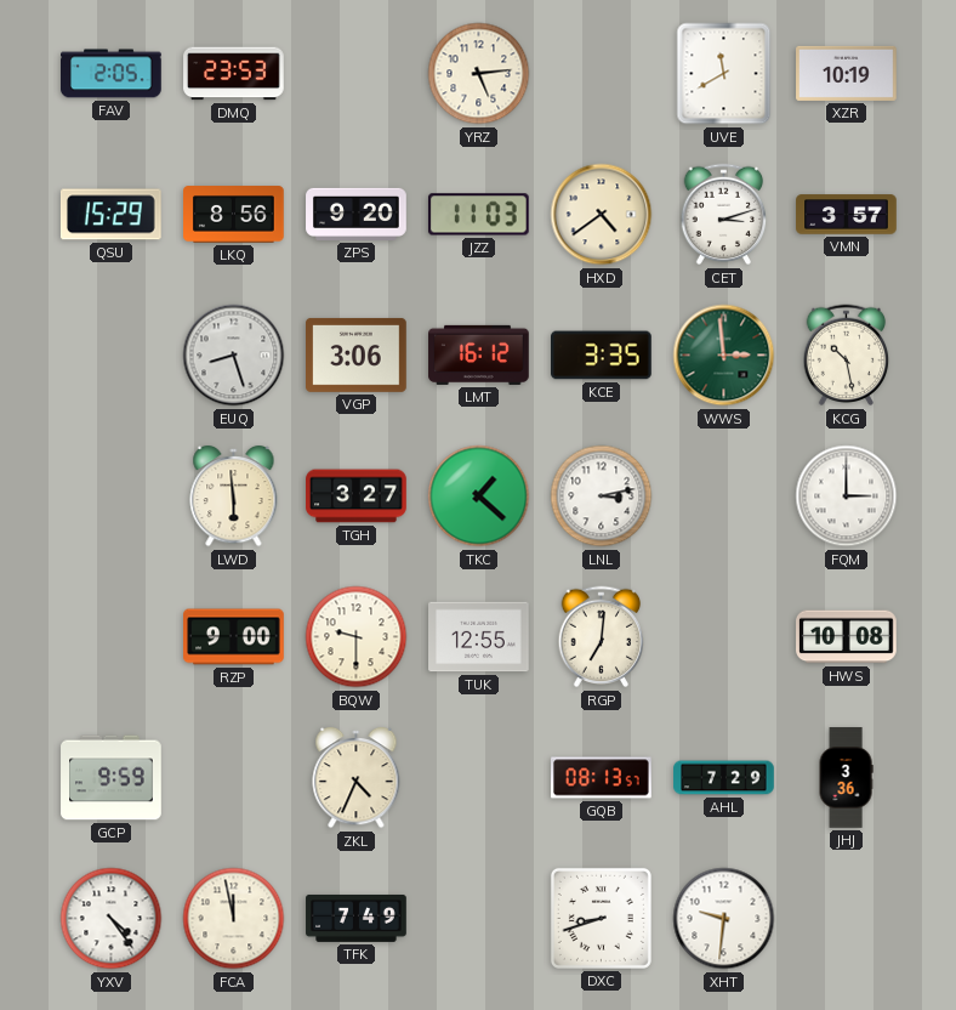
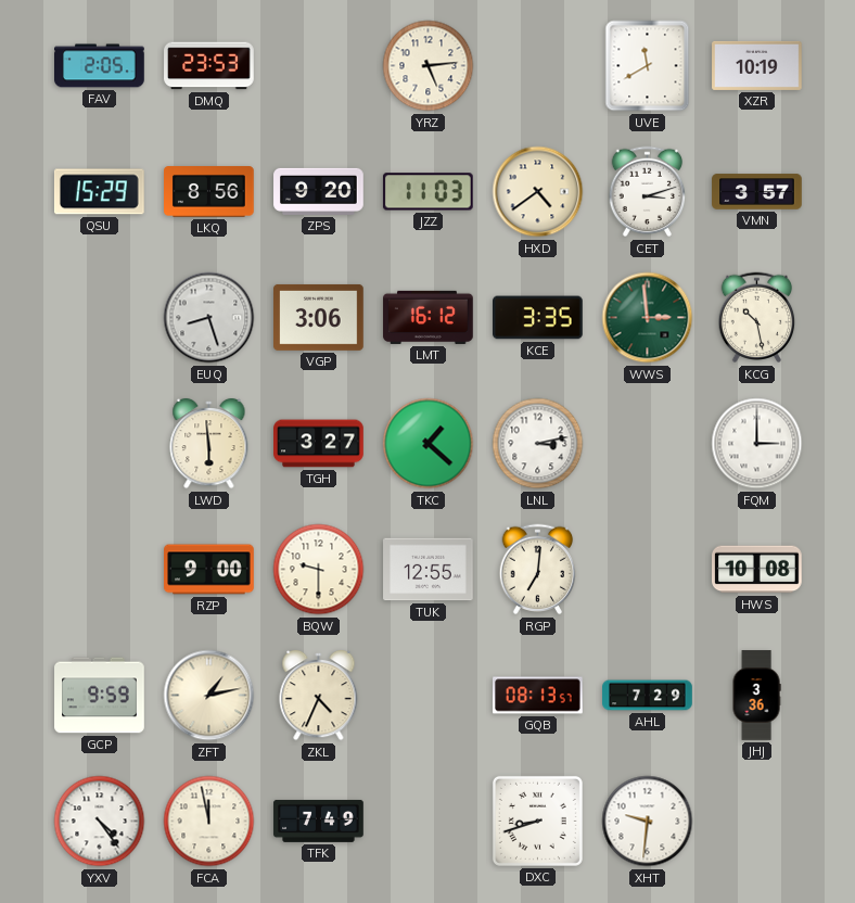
ZFT: none -> 1:13
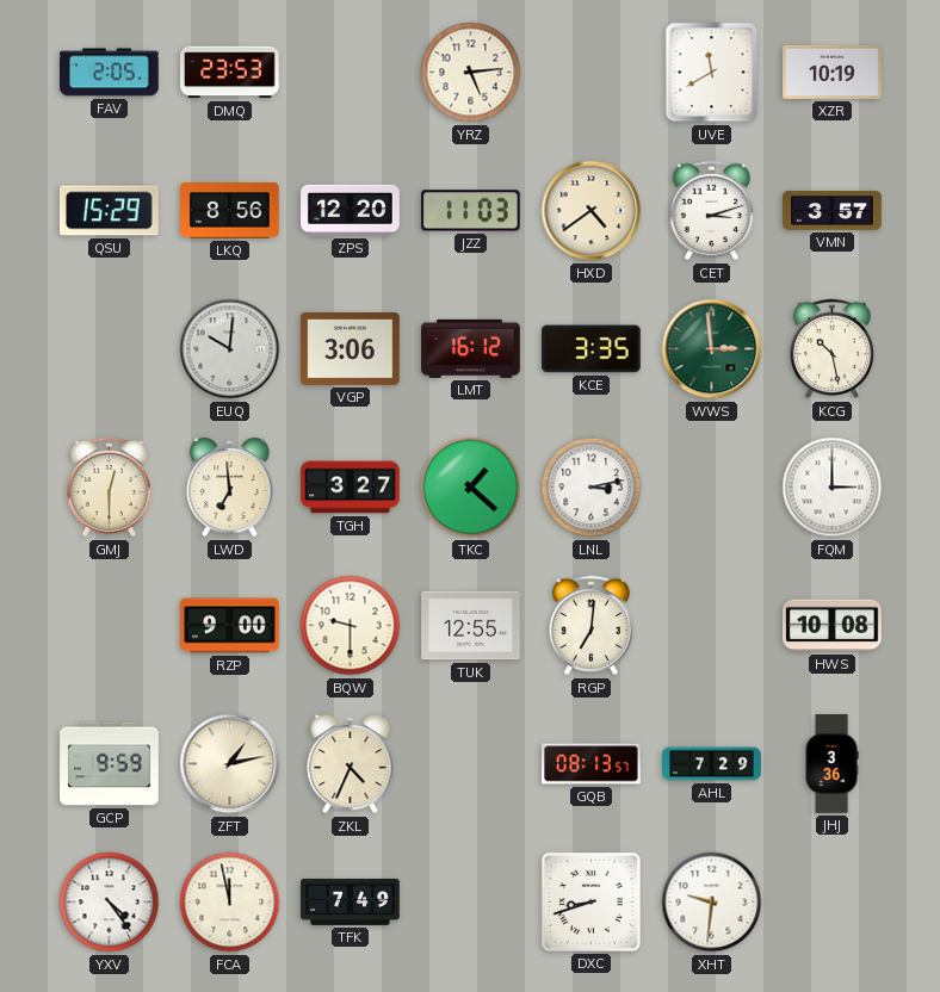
ZPS: 9:20 -> 12:20
EUQ: 8:27 -> 10:01
GMJ: none -> 12:30
LWD: 5:59 -> 6:59
